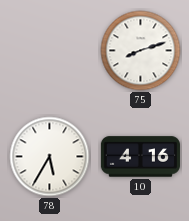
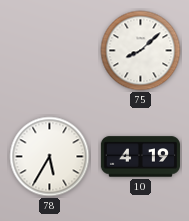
75: 8:12 -> 8:08
10: 4:16 -> 4:19
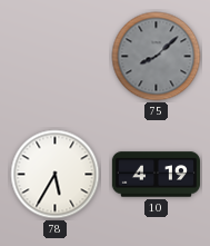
75 dial: white -> grey
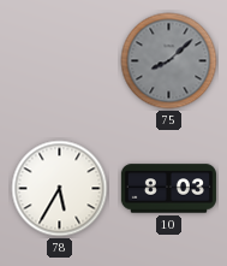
10: 4:19 -> 8:03
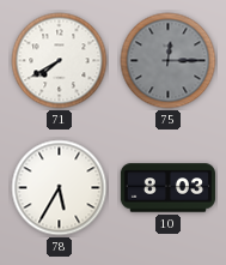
71: none -> 7:40
75: 8:08 -> 12:15
